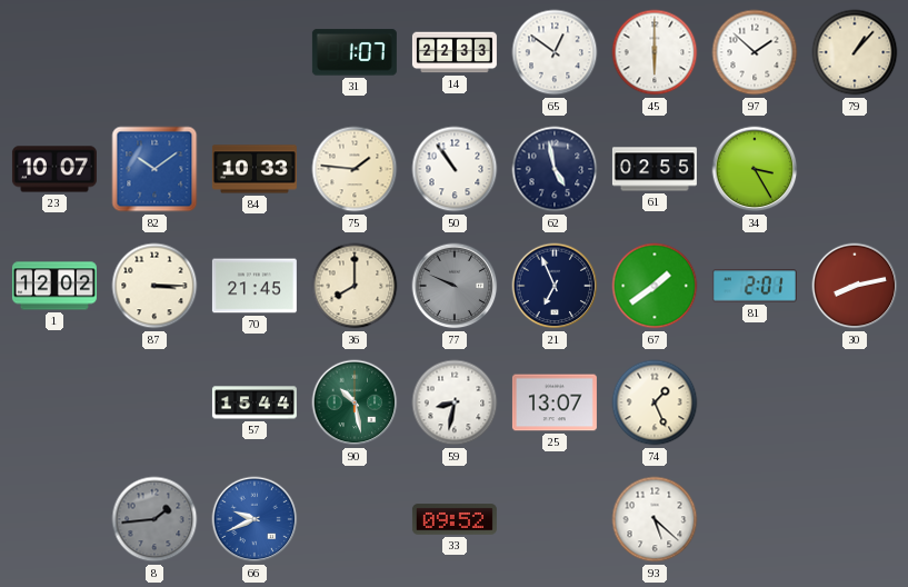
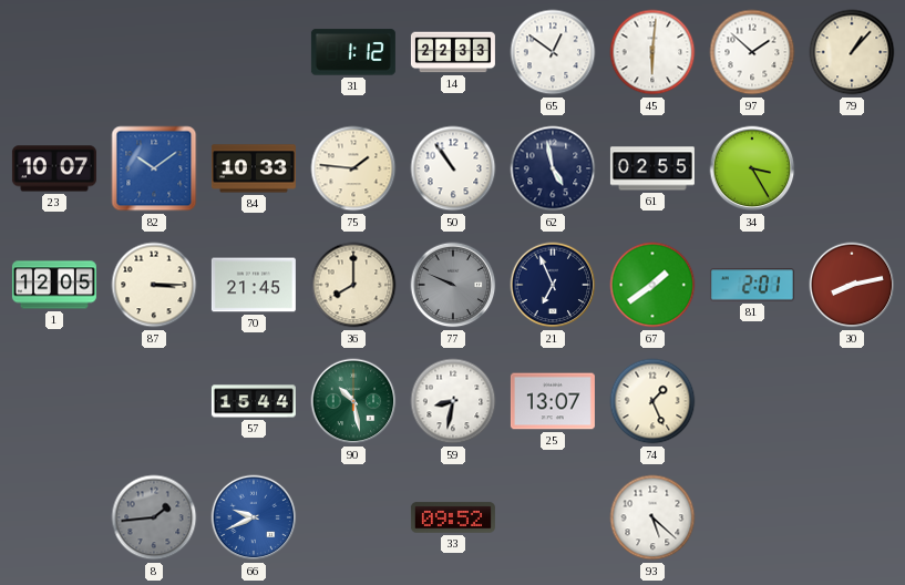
31: 1:07 -> 1:12
45: 6:00 -> 6:01
1: 12:02 -> 12:05
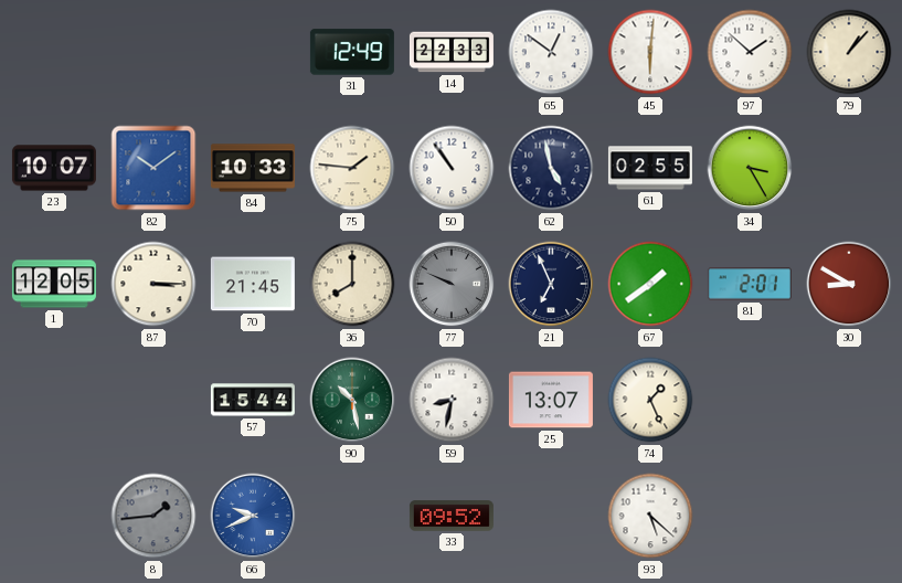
31: 1:12 -> 12:49
30: 8:13 -> 8:50
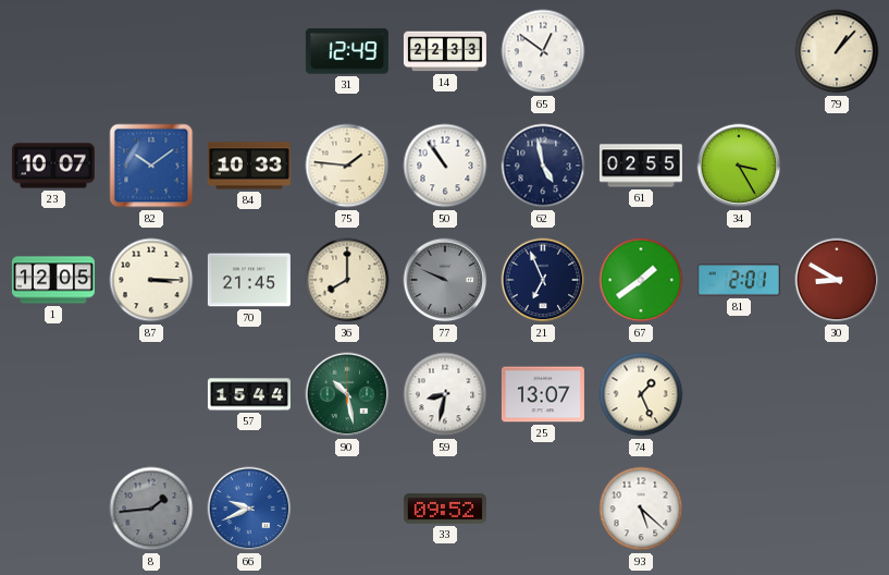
45: 6:01 -> none
97: 1:52 -> none
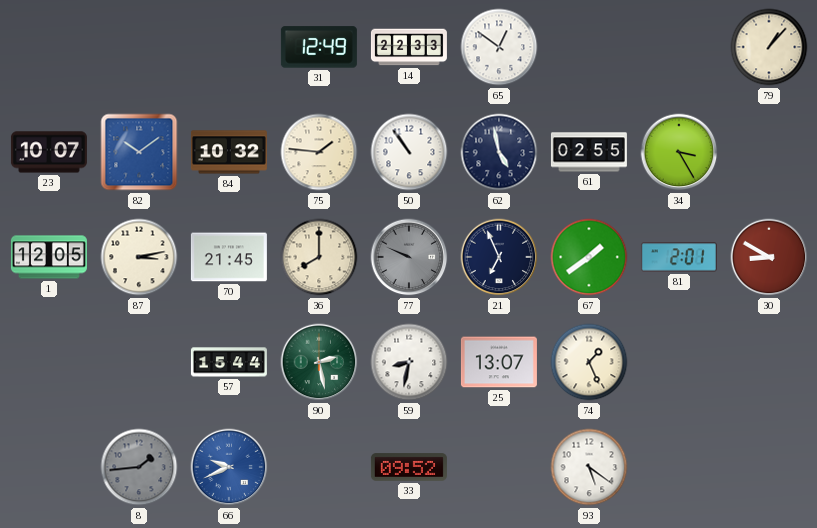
84: 10:33 -> 10:32
87: 3:15 -> 3:13
90: 10:28 -> 2:28
93: 5:22 -> 5:21
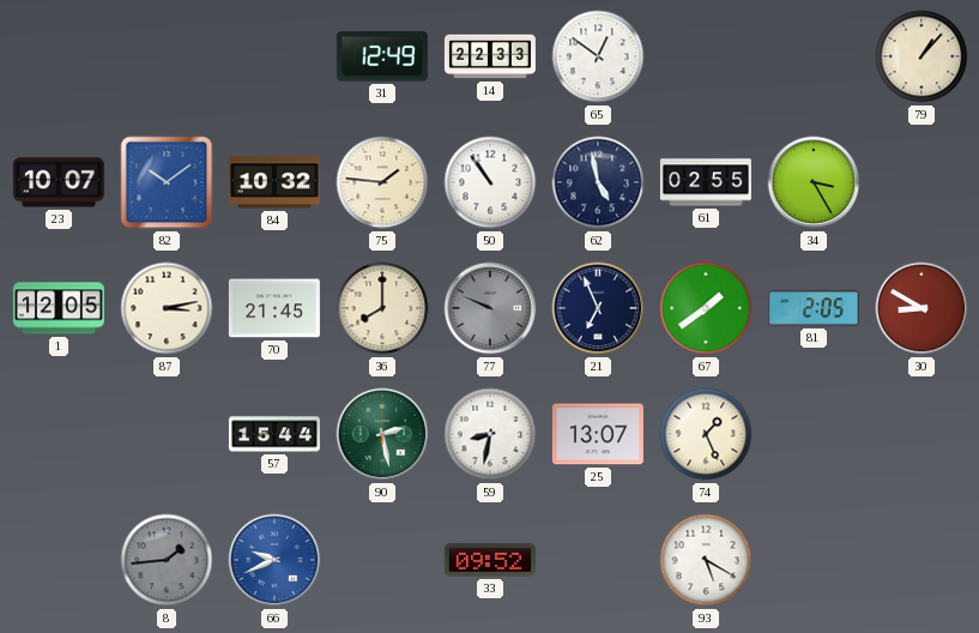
81: 2:01 -> 2:05
93: 5:21 -> 5:20
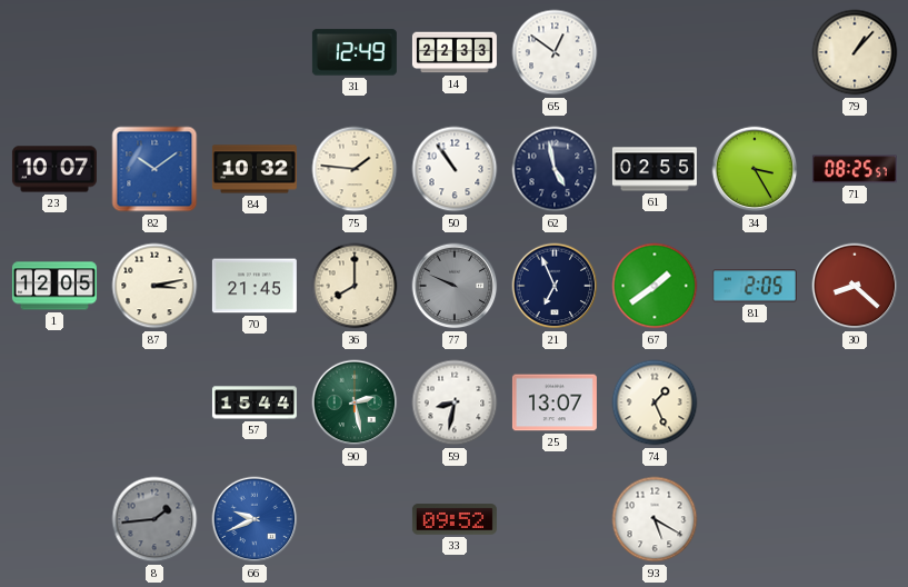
71: none -> 08:25
30: 8:50 -> 8:22
